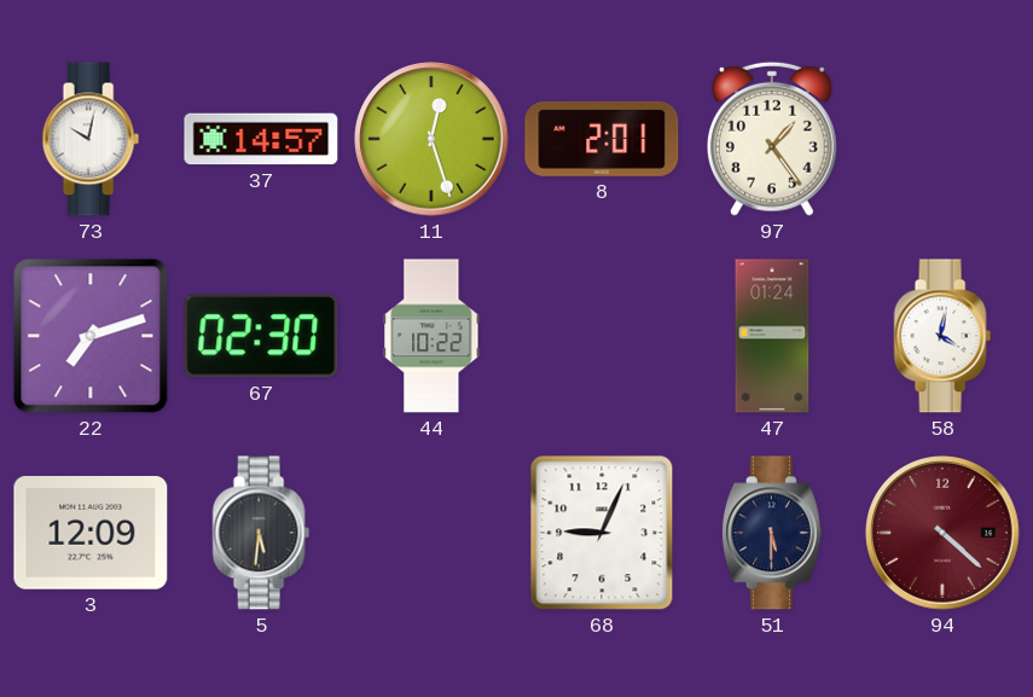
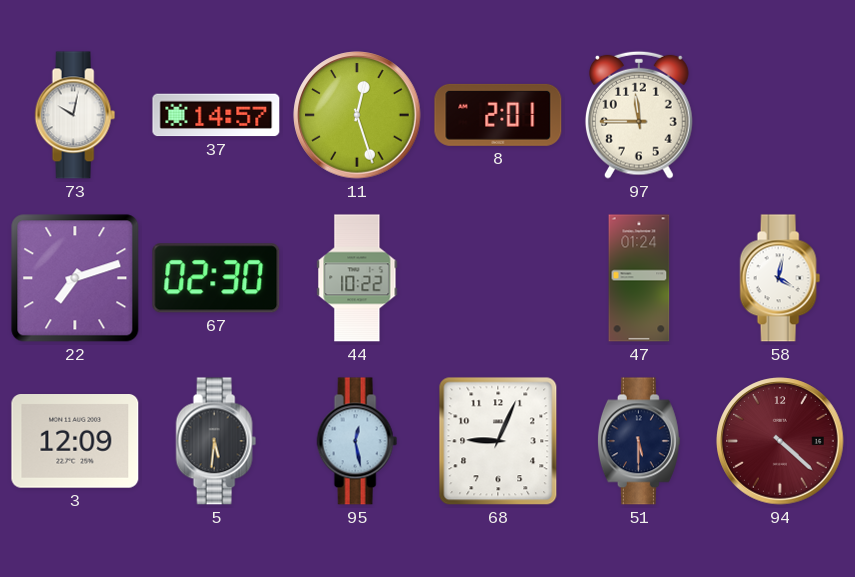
97: 1:24 -> 11:45
95: none -> 12:28
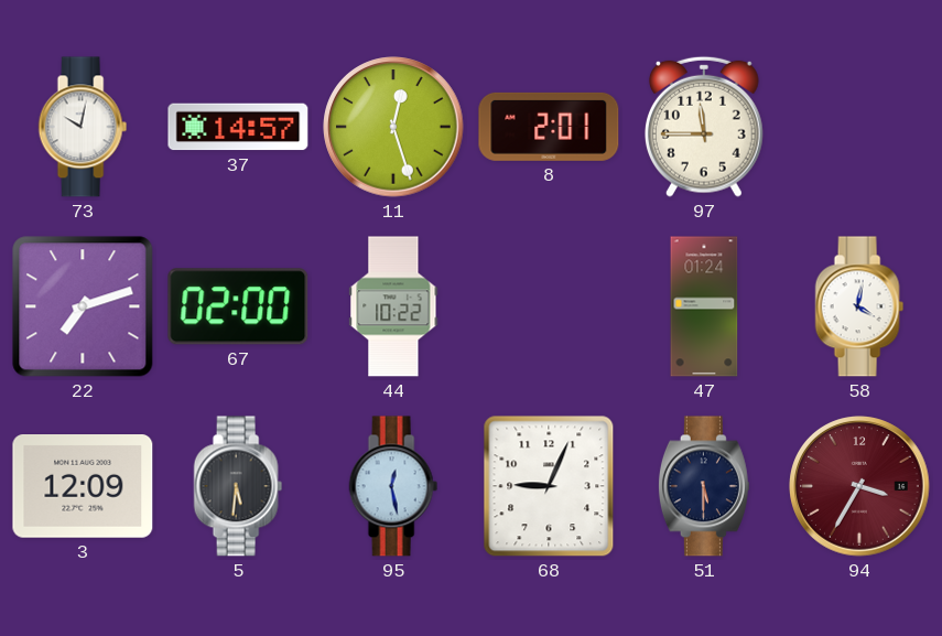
67: 02:30 -> 02:00
94: 4:22 -> 3:35
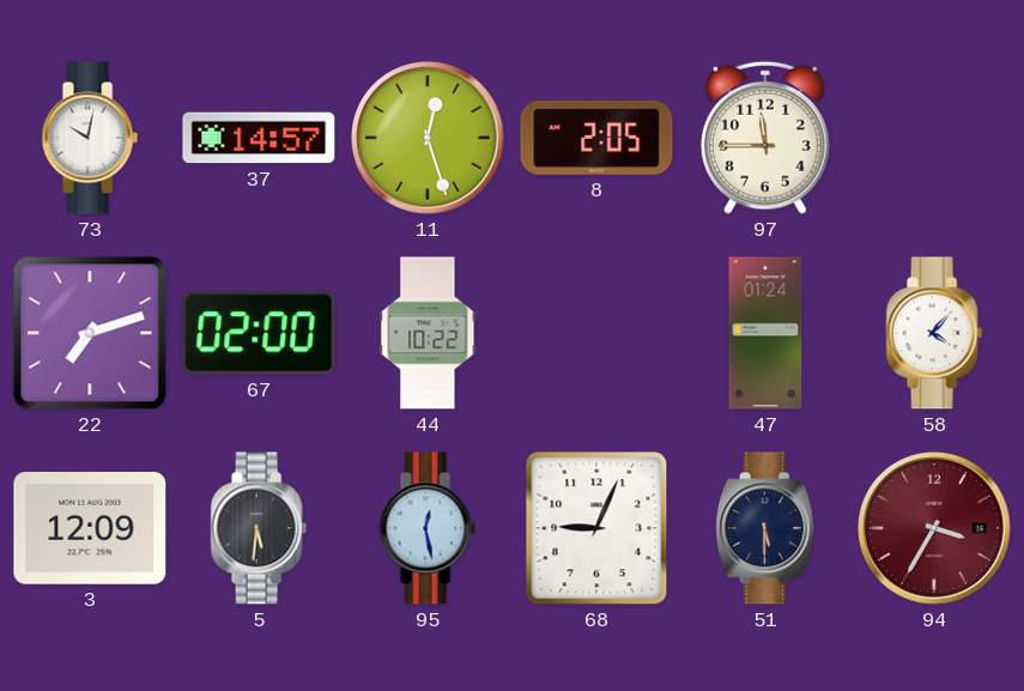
8: 2:01 -> 2:05
58: 4:02 -> 4:07
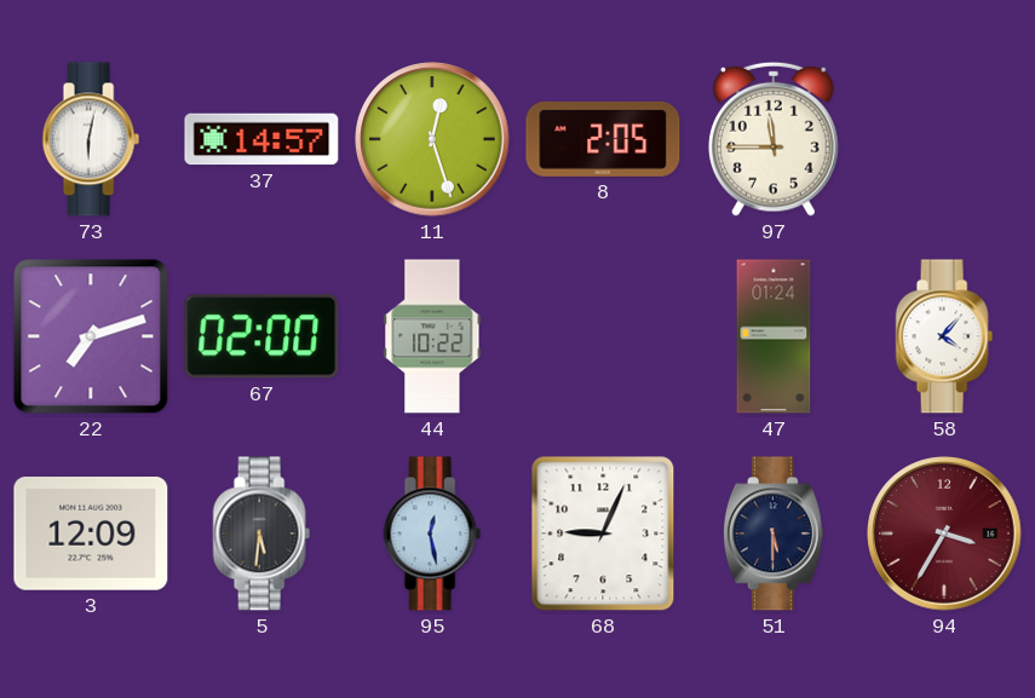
73: 10:02 -> 6:02
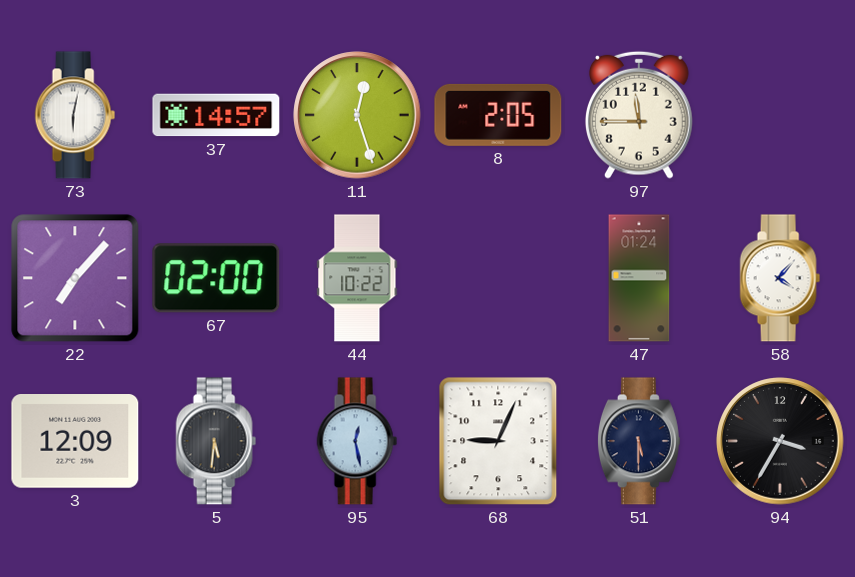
22: 7:12 -> 7:07
94 dial: burgundy -> black
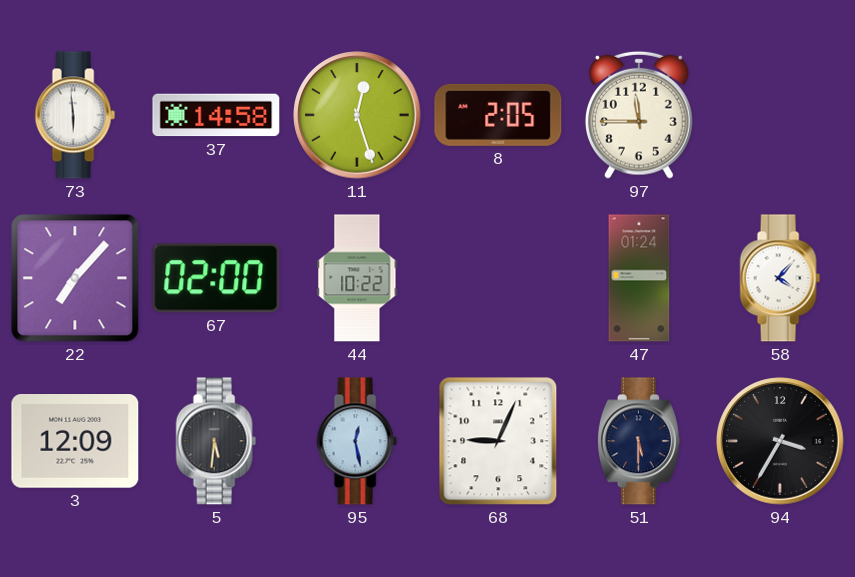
73: 6:02 -> 5:59
37: 14:57 -> 14:58
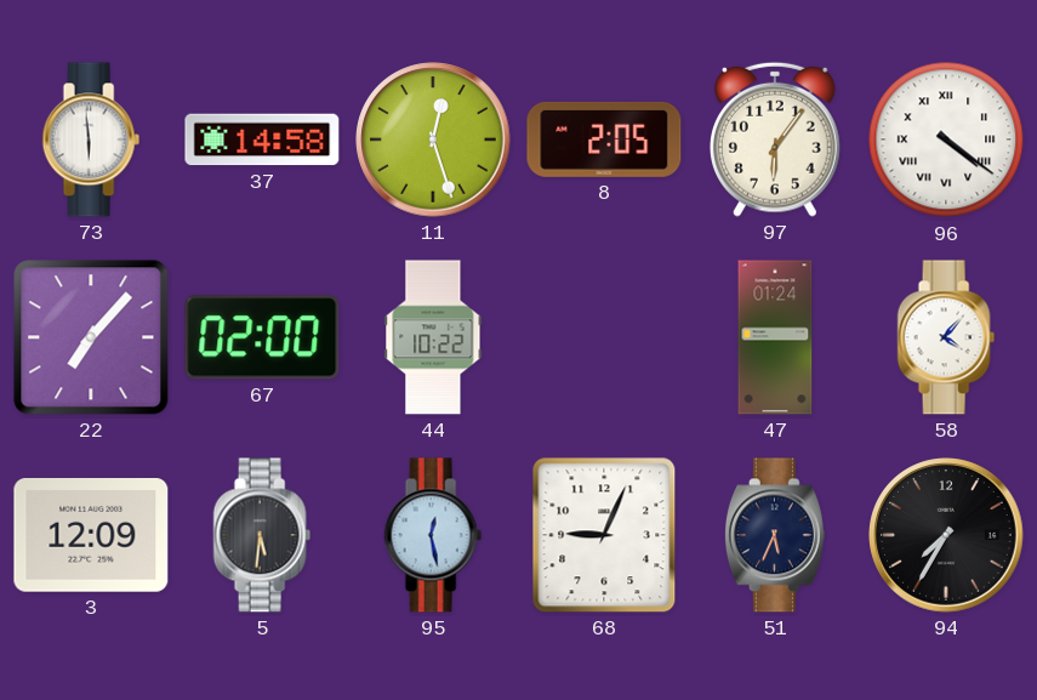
97: 11:45 -> 6:06
96: none -> 4:21
51: 5:30 -> 5:34
94: 3:35 -> 7:35
